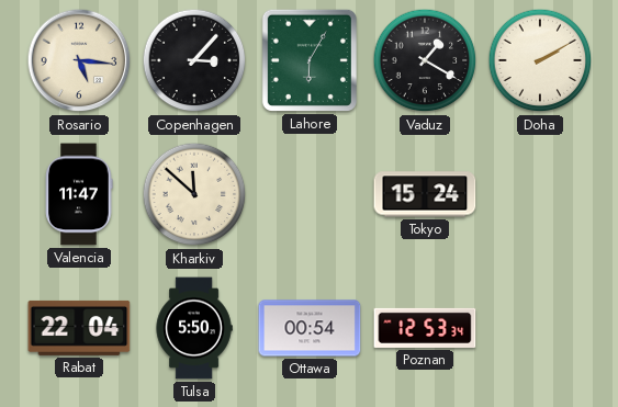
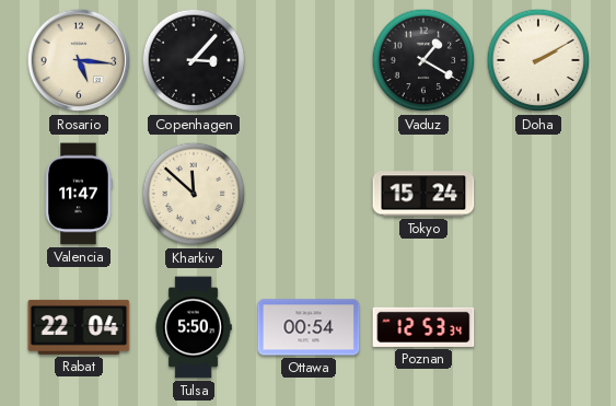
Lahore: 6:05 -> none
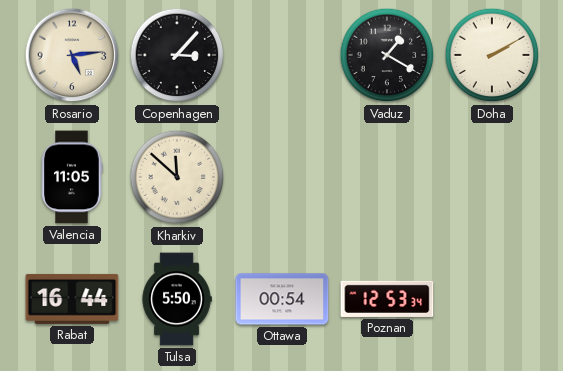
Rosario: 5:16 -> 5:14
Valencia: 11:47 -> 11:05
Tokyo: 15:24 -> none
Rabat: 22:04 -> 16:44
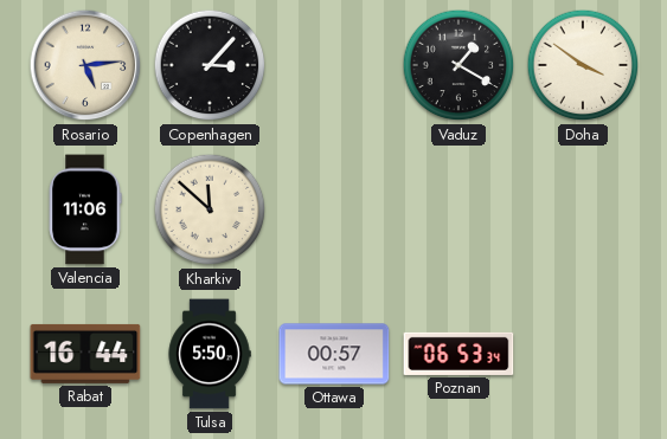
Doha: 2:10 -> 3:51
Valencia: 11:05 -> 11:06
Ottawa: 00:54 -> 00:57
Poznan: 12:53 -> 06:53
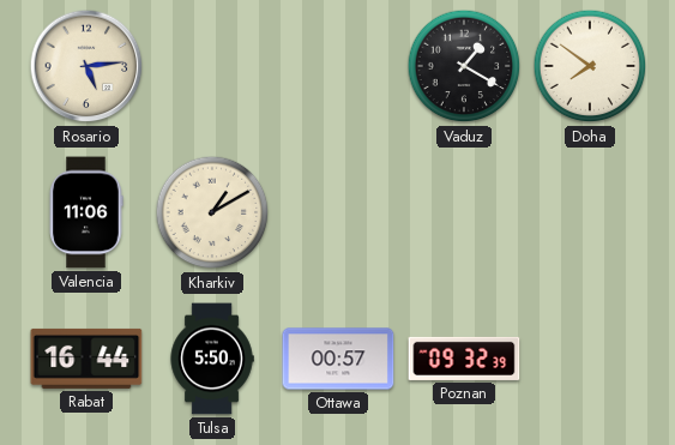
Copenhagen: 3:07 -> none
Doha: 3:51 -> 7:51
Kharkiv: 11:52 -> 1:10
Poznan: 06:53 -> 09:32
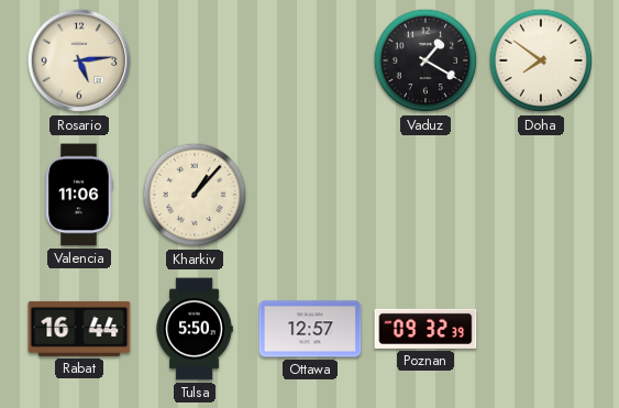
Kharkiv: 1:10 -> 1:07
Ottawa: 00:57 -> 12:57
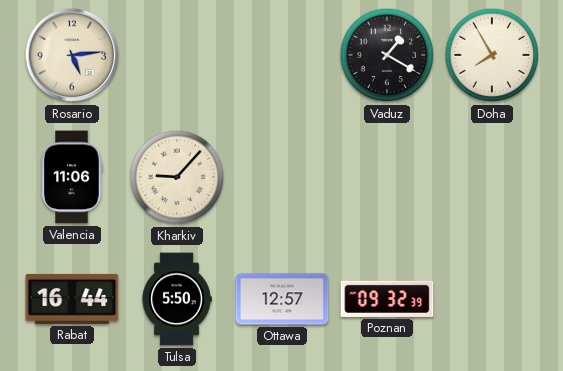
Doha: 7:51 -> 7:55
Kharkiv: 1:07 -> 9:07
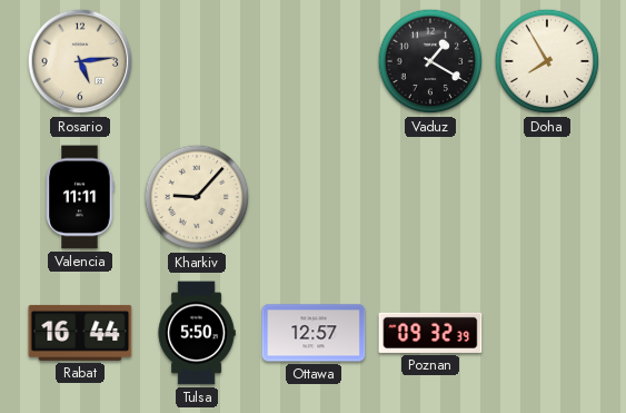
Valencia: 11:06 -> 11:11
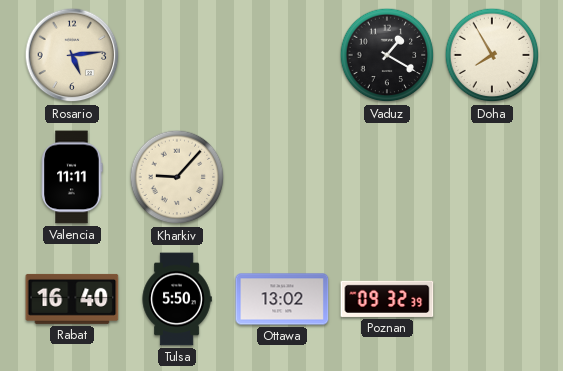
Rabat: 16:44 -> 16:40
Ottawa: 12:57 -> 13:02
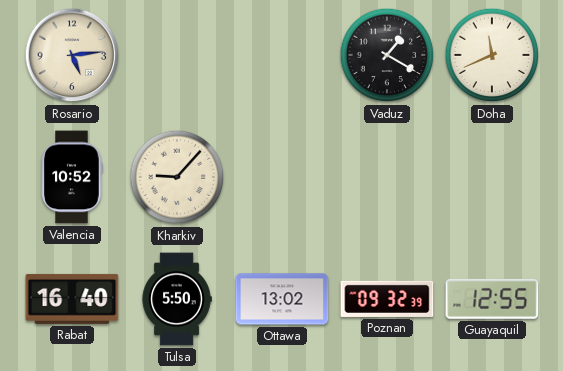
Doha: 7:55 -> 11:41
Valencia: 11:11 -> 10:52
Guayaquil: none -> 12:55
